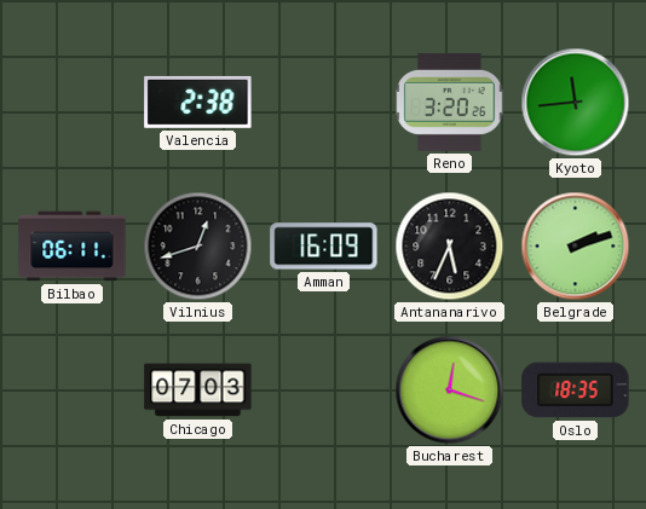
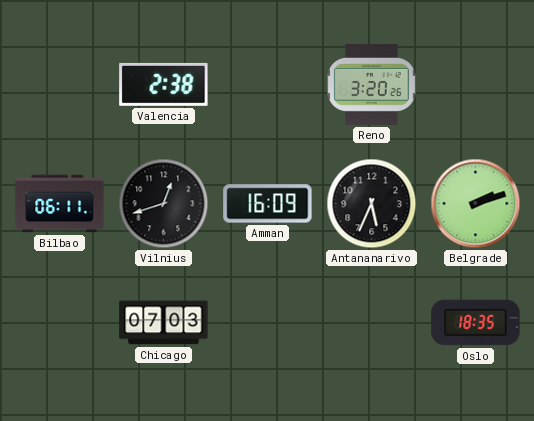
Kyoto: 11:44 -> none
Bucharest: 12:18 -> none
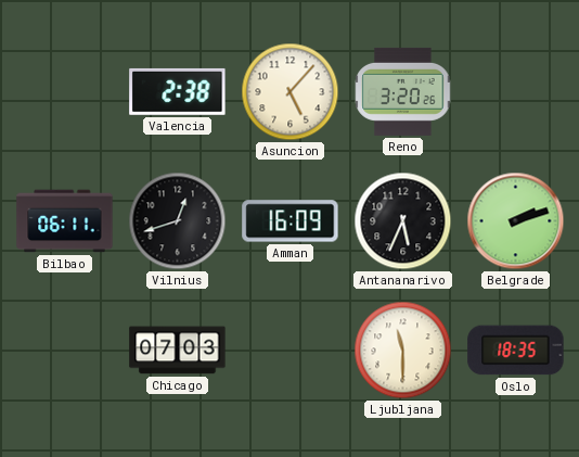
Asuncion: none -> 5:07
Ljubljana: none -> 11:30
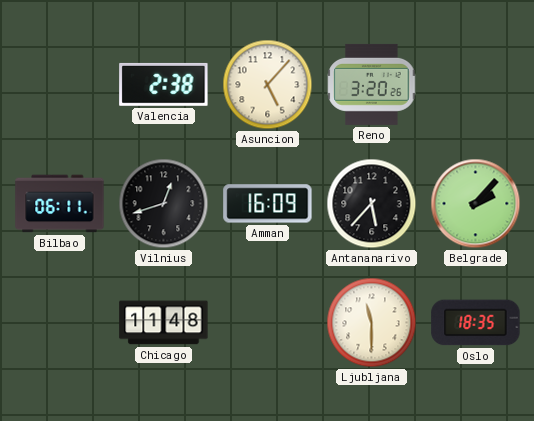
Antananarivo: 5:34 -> 5:37
Belgrade: 2:12 -> 2:07
Chicago: 07:03 -> 11:48
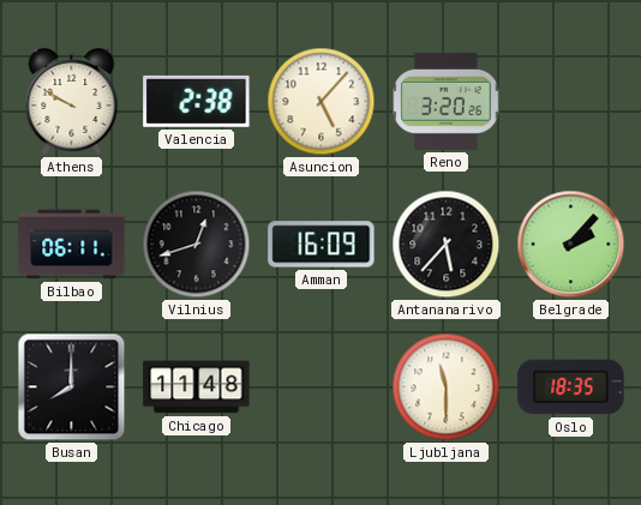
Athens: none -> 9:50
Busan: none -> 8:00
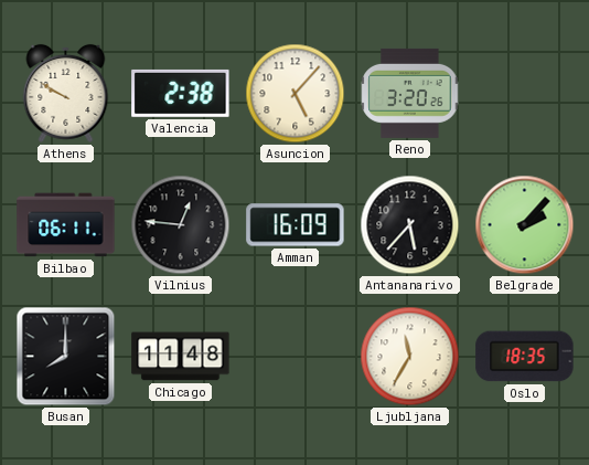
Vilnius: 12:42 -> 12:46
Ljubljana: 11:30 -> 11:35
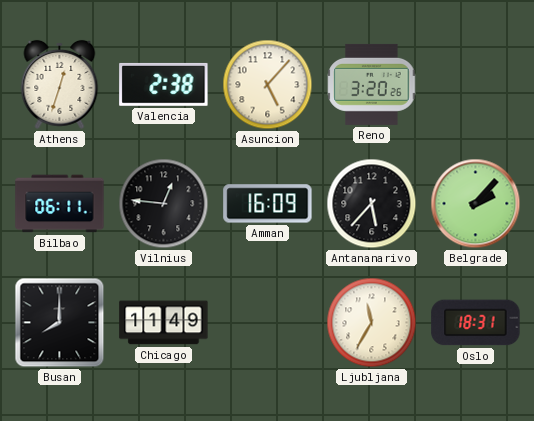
Athens: 9:50 -> 12:33
Chicago: 11:48 -> 11:49
Oslo: 18:35 -> 18:31
